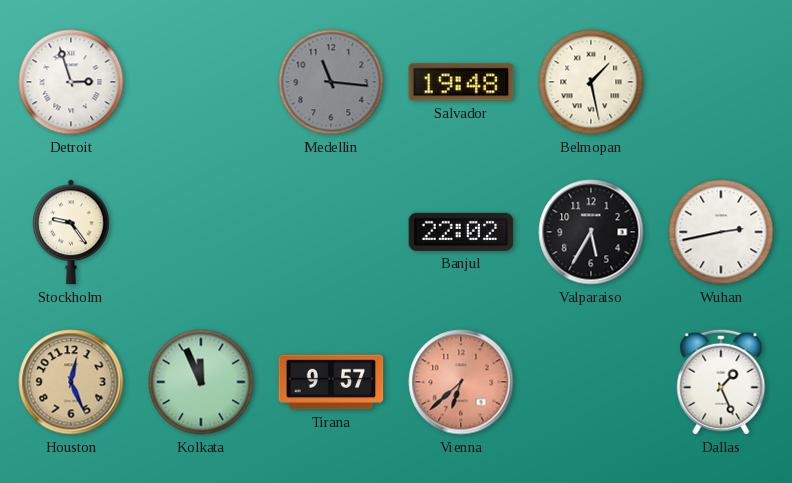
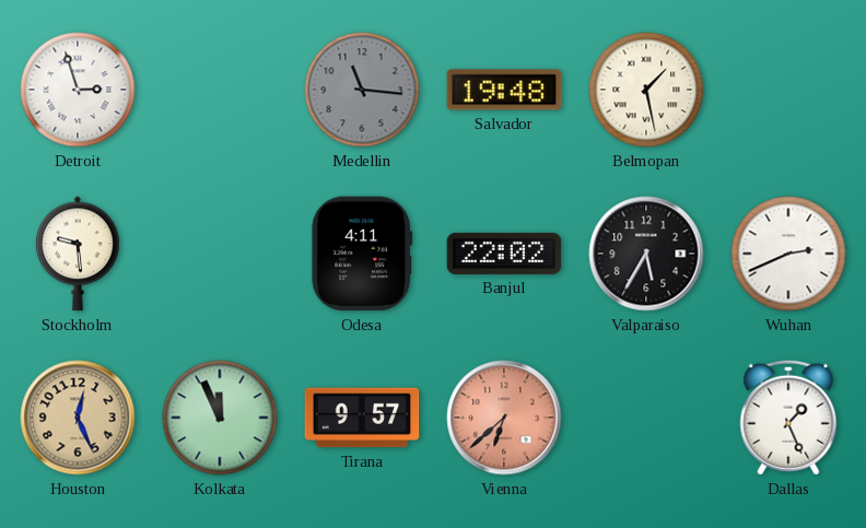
Stockholm: 9:24 -> 9:29
Odesa: none -> 4:11
Wuhan: 2:43 -> 2:41
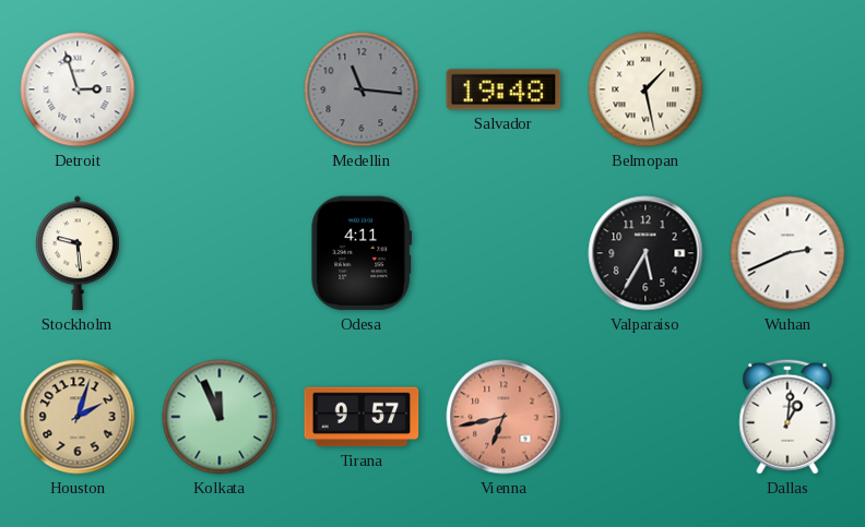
Banjul: 22:02 -> none
Houston: 12:26 -> 2:03
Vienna: 6:38 -> 6:43
Dallas: 1:26 -> 1:01
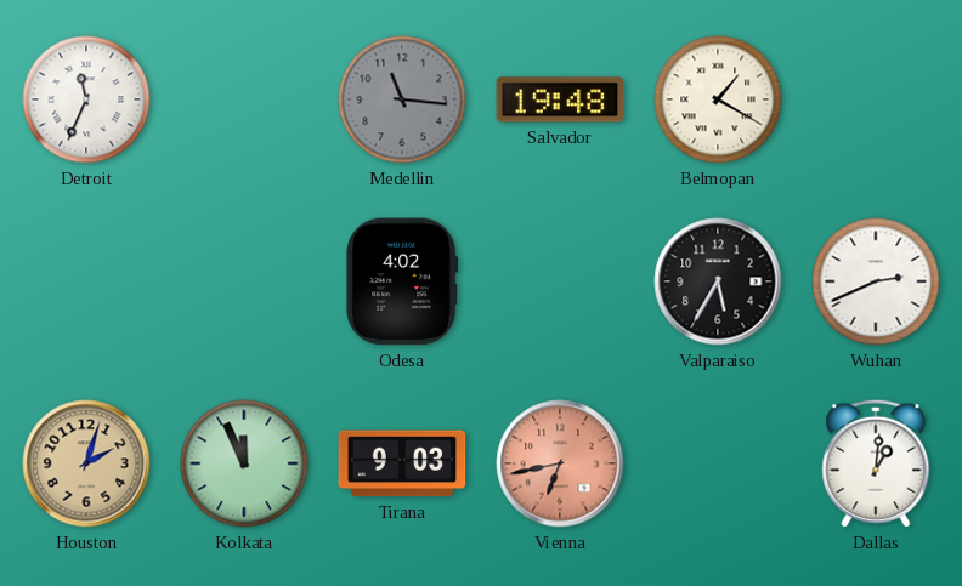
Detroit: 2:57 -> 11:34
Belmopan: 1:28 -> 1:20
Stockholm: 9:29 -> none
Odesa: 4:11 -> 4:02
Tirana: 9:57 -> 9:03
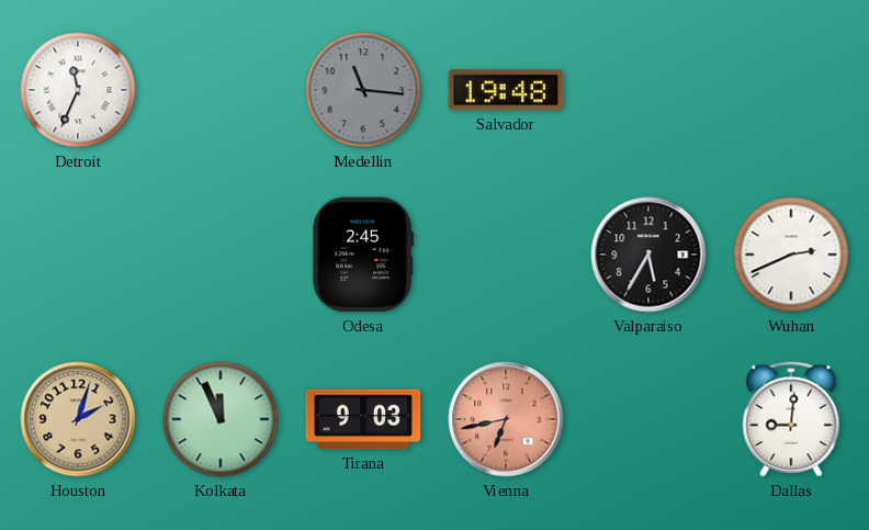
Belmopan: 1:20 -> none
Odesa: 4:02 -> 2:45
Dallas: 1:01 -> 9:01
